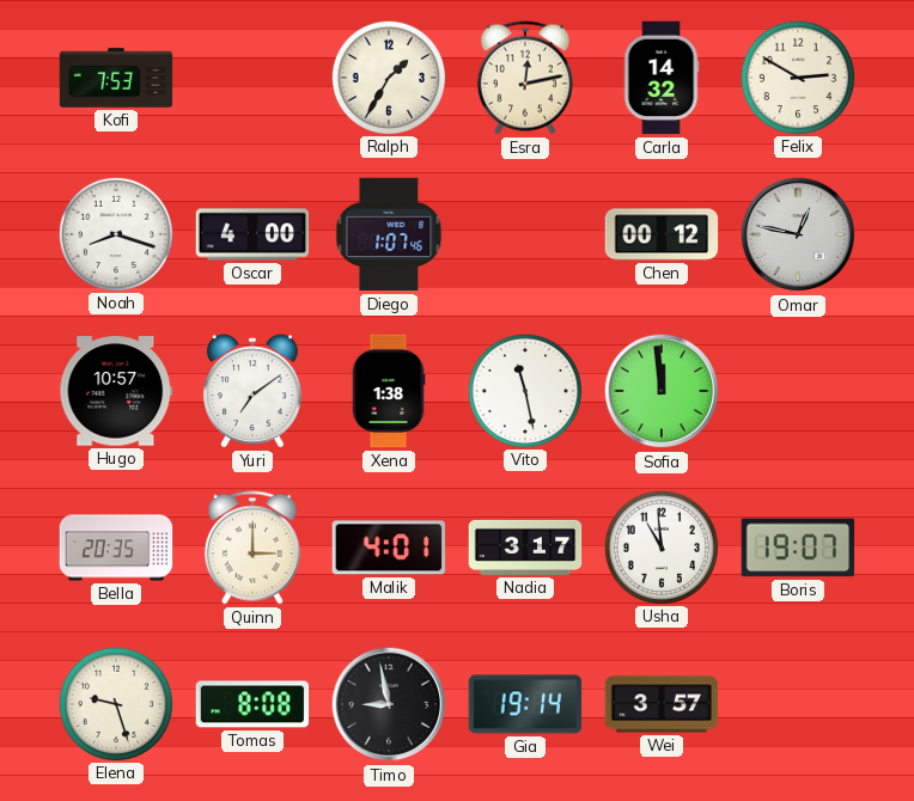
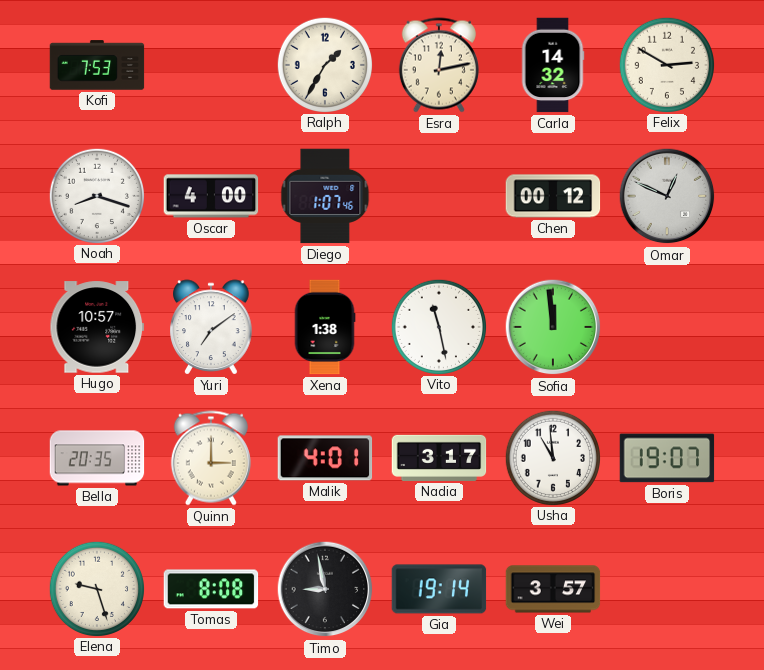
Omar: 12:47 -> 12:49
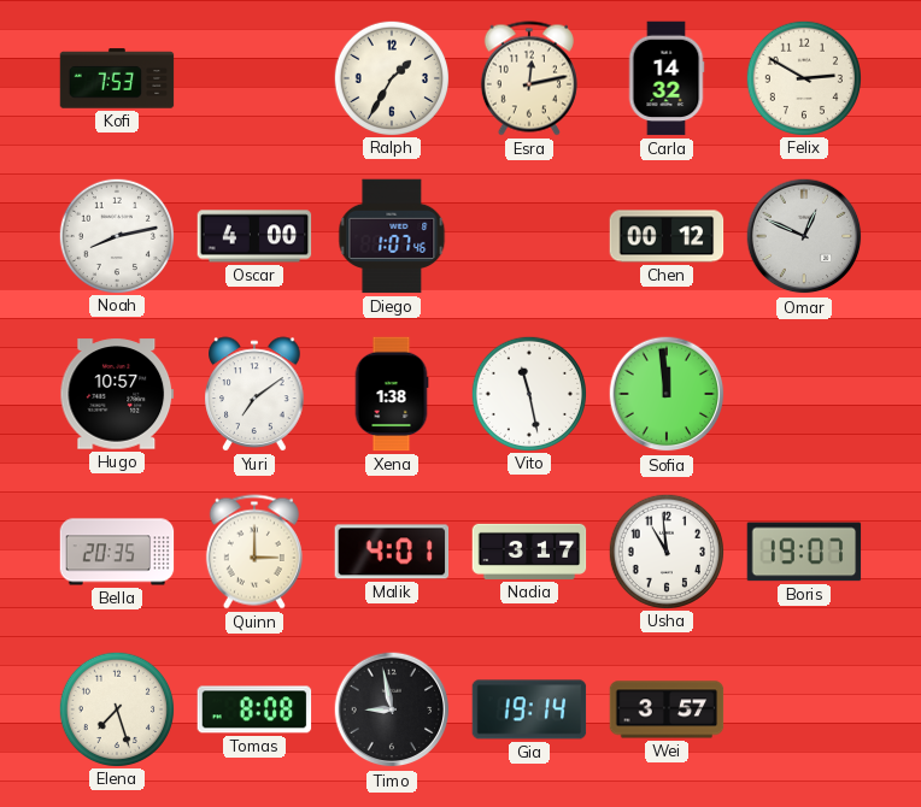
Noah: 8:18 -> 8:13
Elena: 9:27 -> 7:27
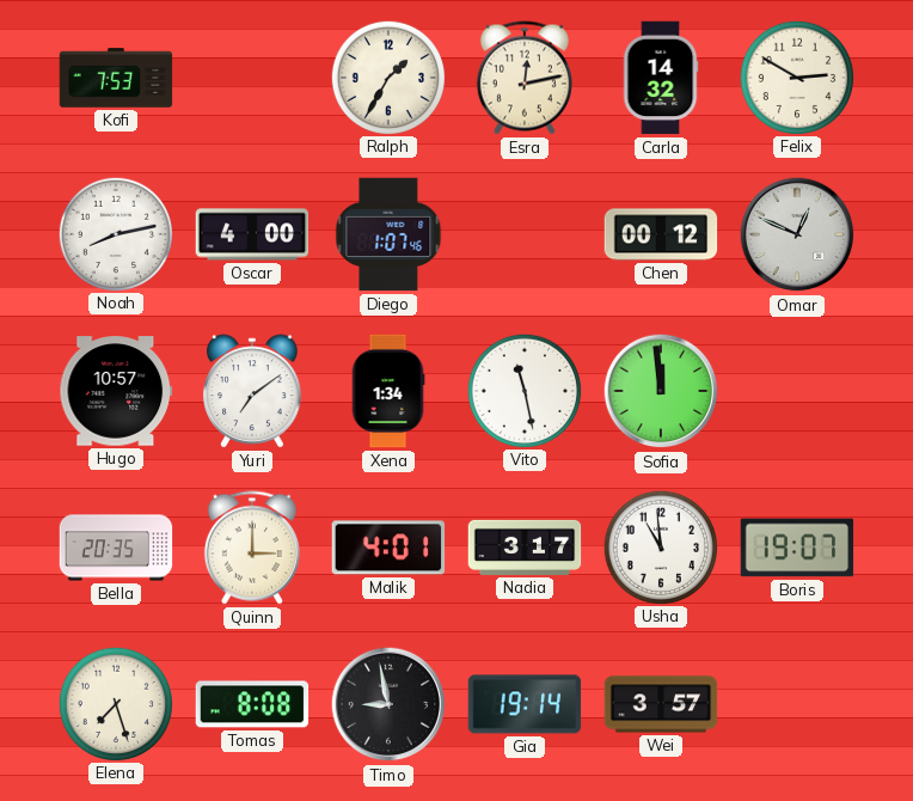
Xena: 1:38 -> 1:34
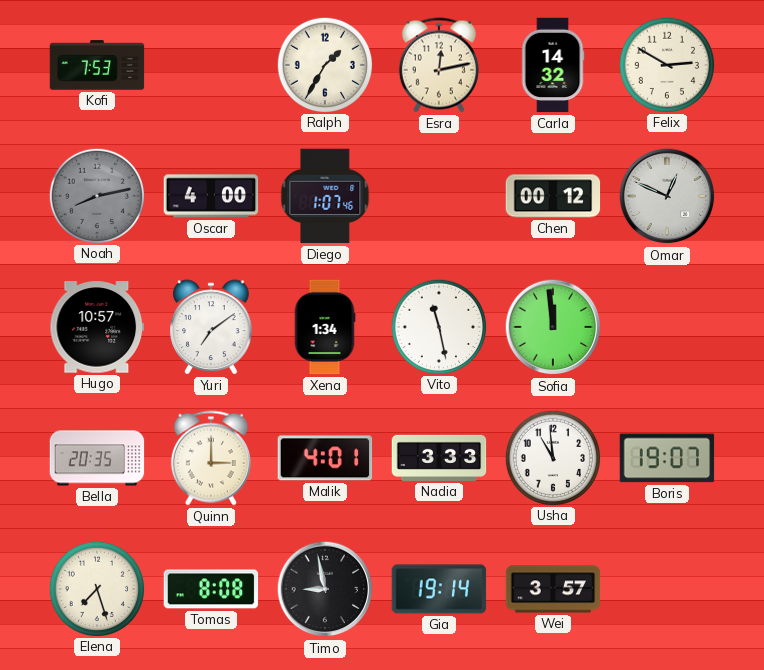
Noah dial: white -> grey
Nadia: 3:17 -> 3:33
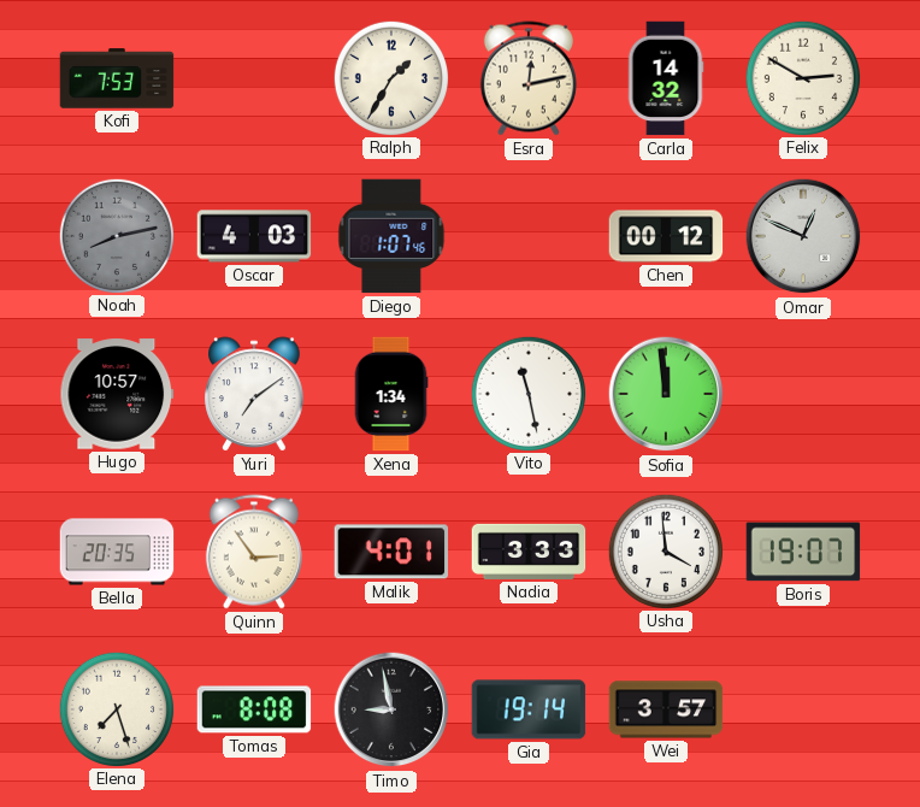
Oscar: 4:00 -> 4:03
Quinn: 3:00 -> 2:54
Usha: 10:59 -> 3:59
